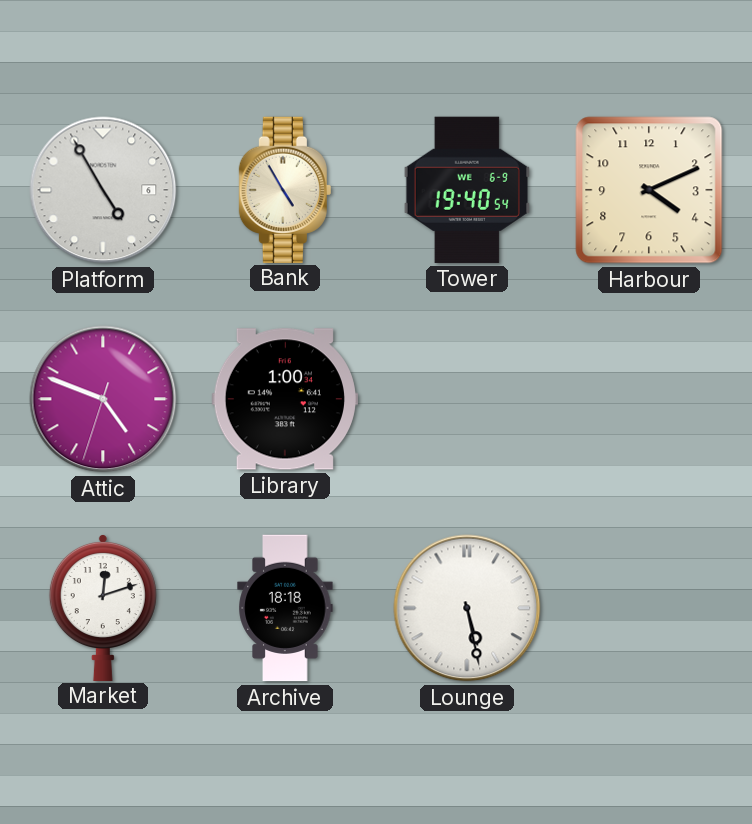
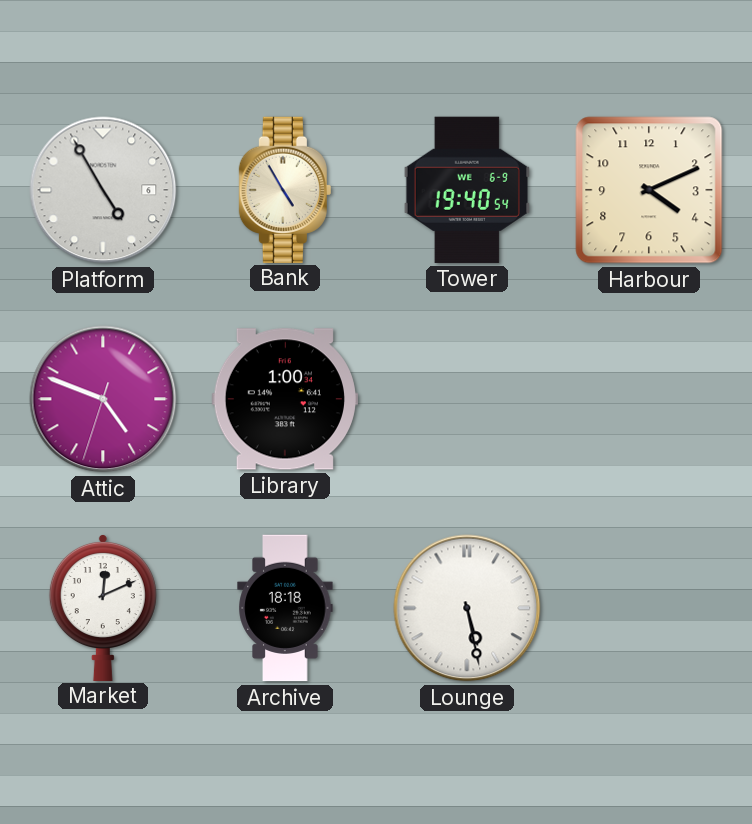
Market: 12:12 -> 12:11
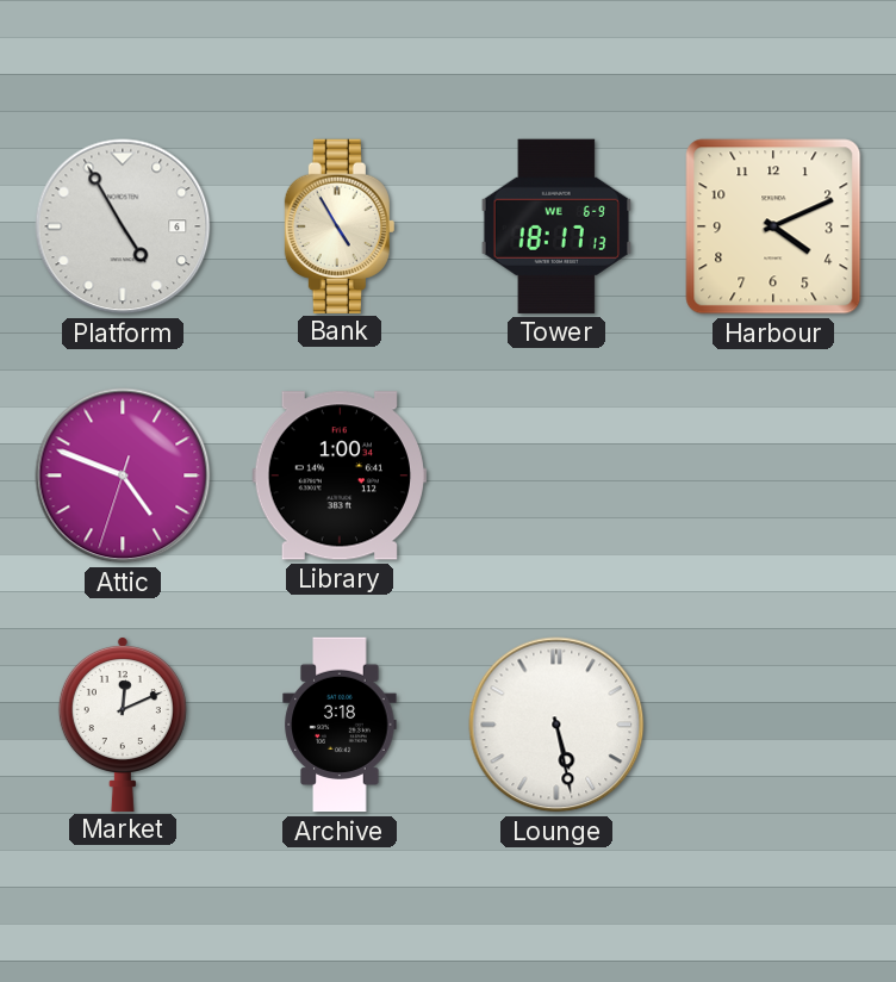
Tower: 19:40 -> 18:17
Archive: 18:18 -> 3:18
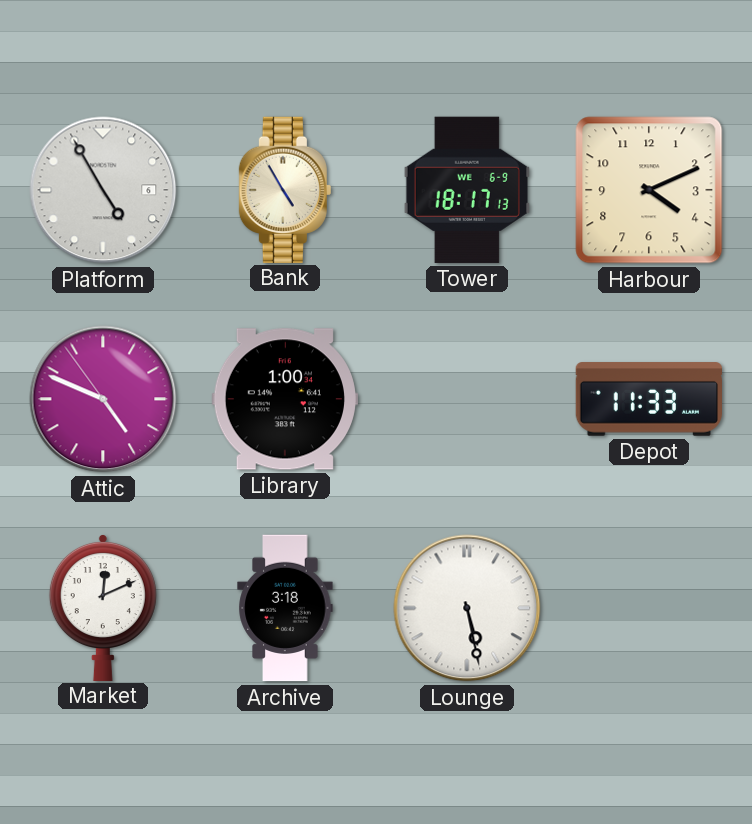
Attic: 4:48:33 -> 4:48:54
Depot: none -> 11:33
